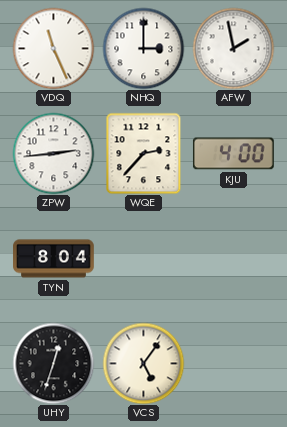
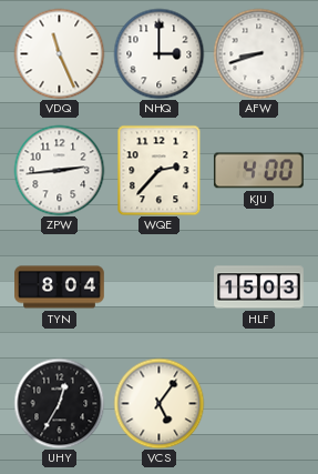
AFW: 1:58 -> 8:42
HLF: none -> 15:03
UHY: 12:33 -> 12:35
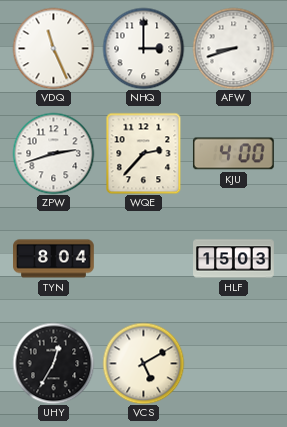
ZPW: 2:44 -> 2:42
VCS: 5:06 -> 5:10
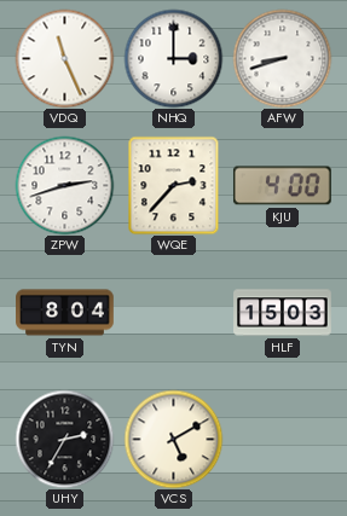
UHY: 12:35 -> 2:35
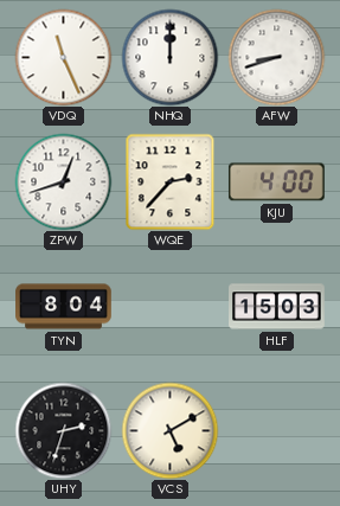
NHQ: 3:00 -> 12:00
ZPW: 2:42 -> 12:42
UHY: 2:35 -> 2:33
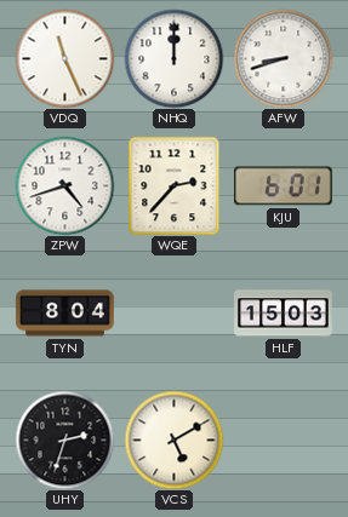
ZPW: 12:42 -> 4:42
KJU: 4:00 -> 6:01
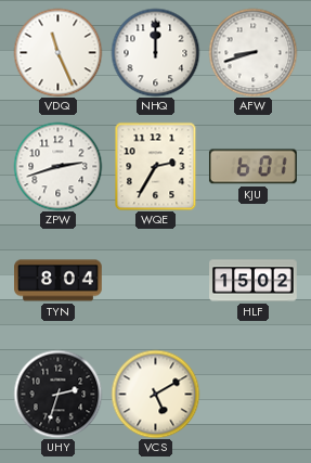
ZPW: 4:42 -> 2:42
WQE: 2:37 -> 2:35
HLF: 15:03 -> 15:02
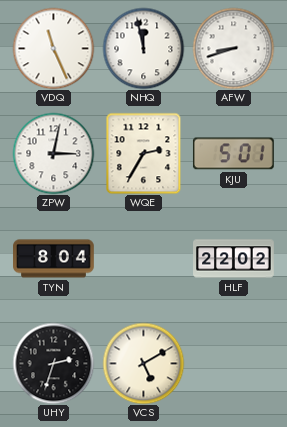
NHQ: 12:00 -> 11:58
ZPW: 2:42 -> 3:02
KJU: 6:01 -> 5:01
HLF: 15:02 -> 22:02
